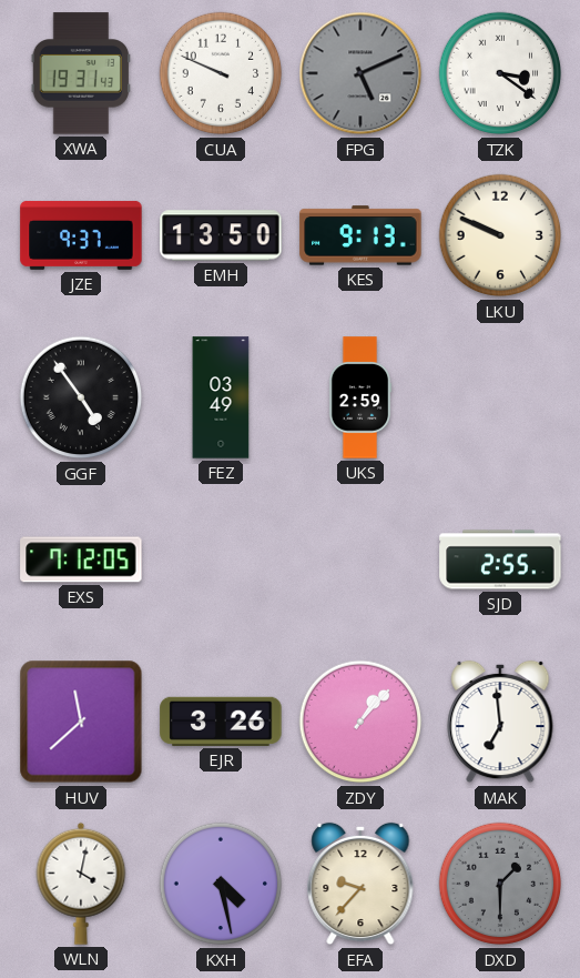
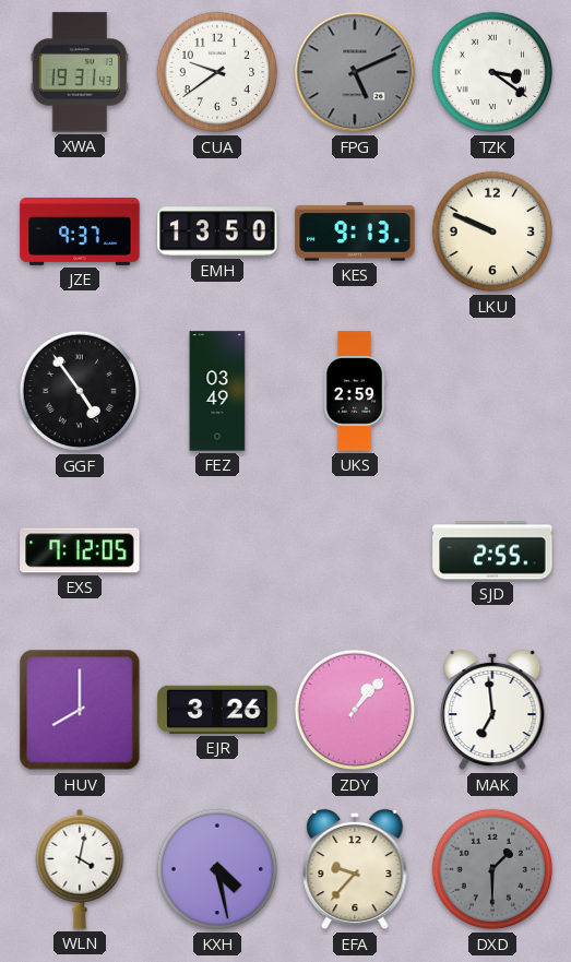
CUA: 9:49 -> 9:39
HUV: 11:38 -> 8:00
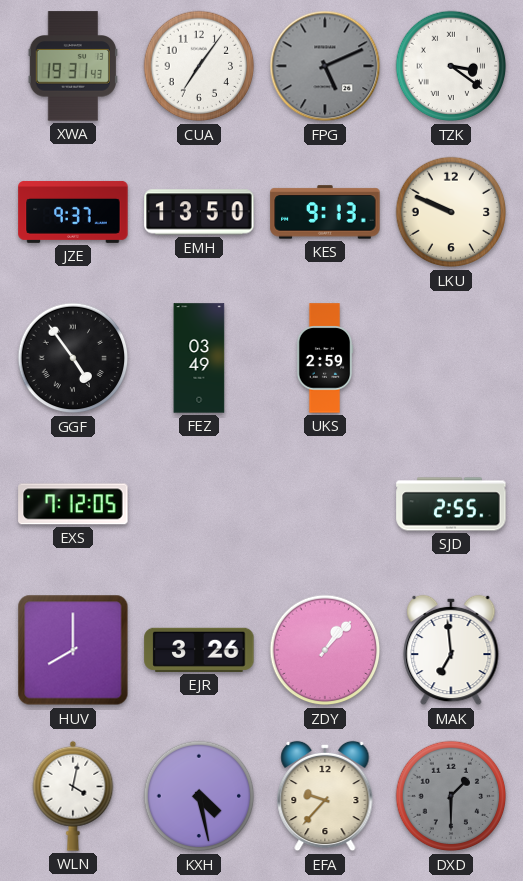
CUA: 9:39 -> 7:06
